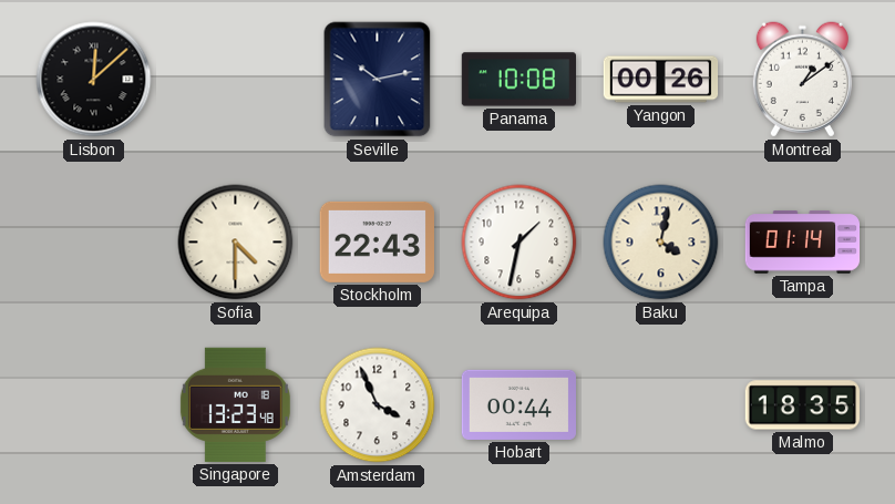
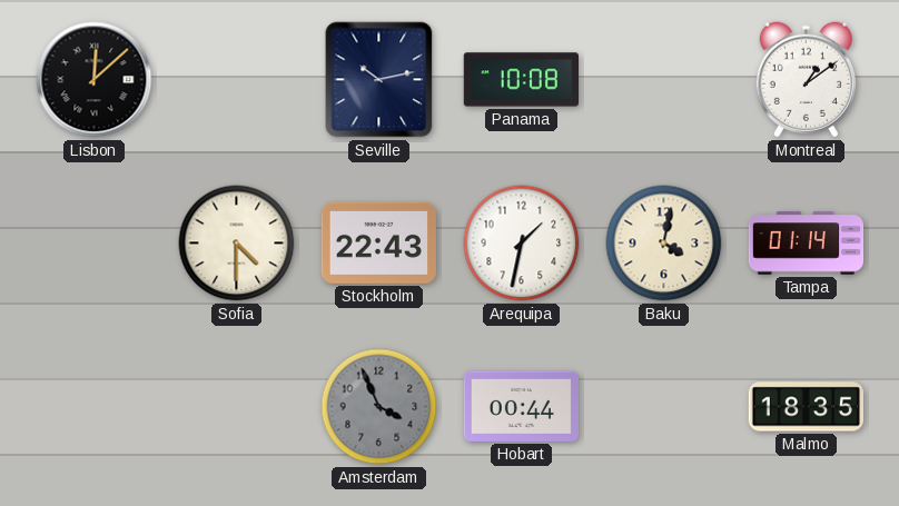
Yangon: 00:26 -> none
Singapore: 13:23 -> none
Amsterdam dial: white -> grey
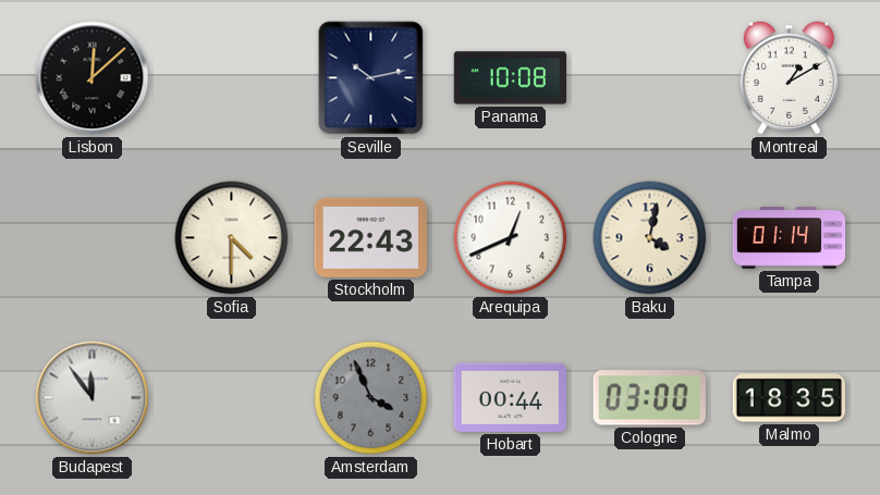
Montreal: 1:09 -> 1:10
Arequipa: 1:32 -> 12:41
Budapest: none -> 11:54
Cologne: none -> 03:00
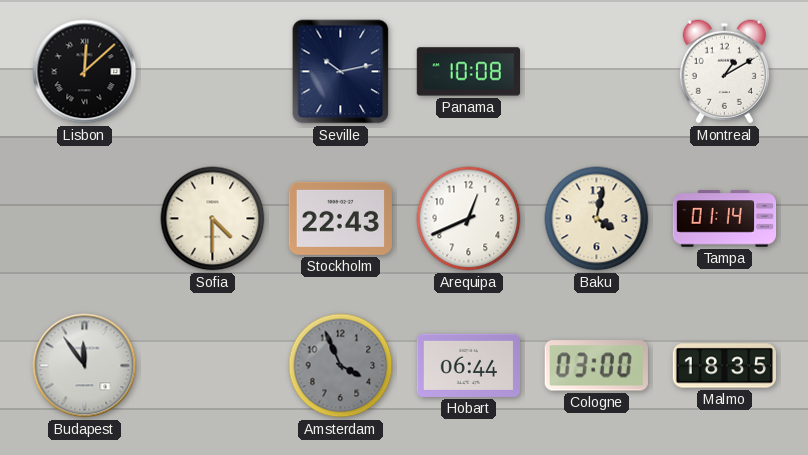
Hobart: 00:44 -> 06:44
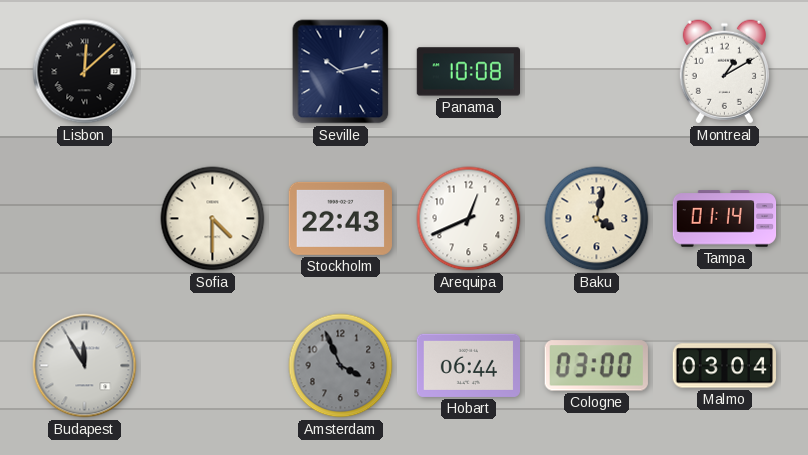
Budapest: 11:54 -> 11:55
Malmo: 18:35 -> 03:04
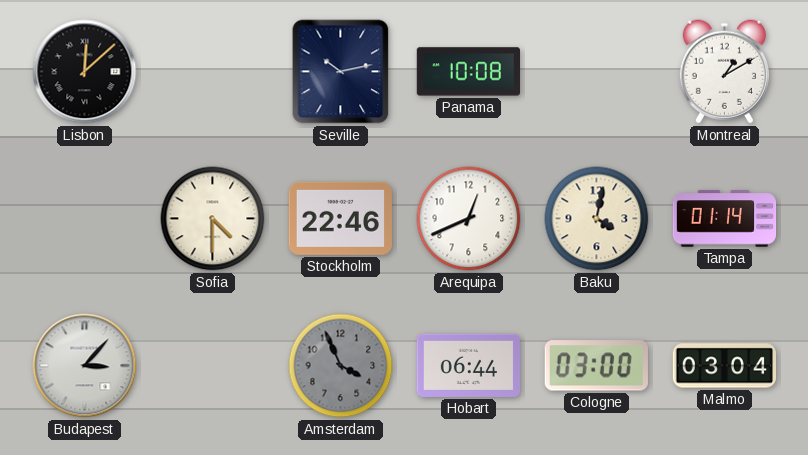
Stockholm: 22:43 -> 22:46
Budapest: 11:55 -> 3:07
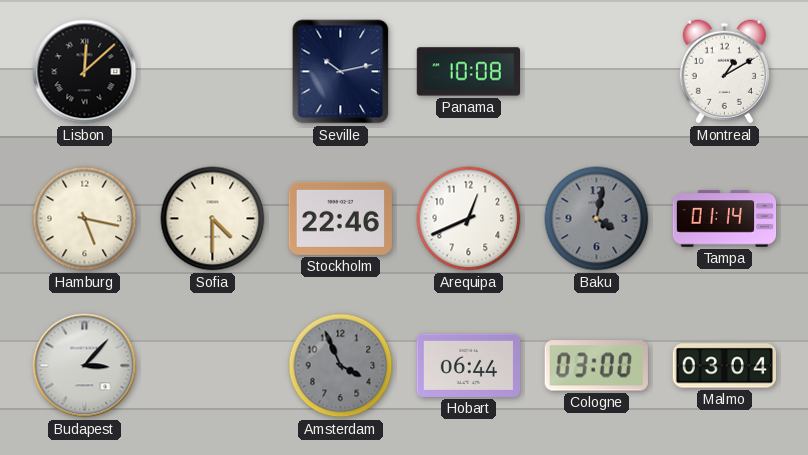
Hamburg: none -> 5:17
Baku dial: cream -> grey
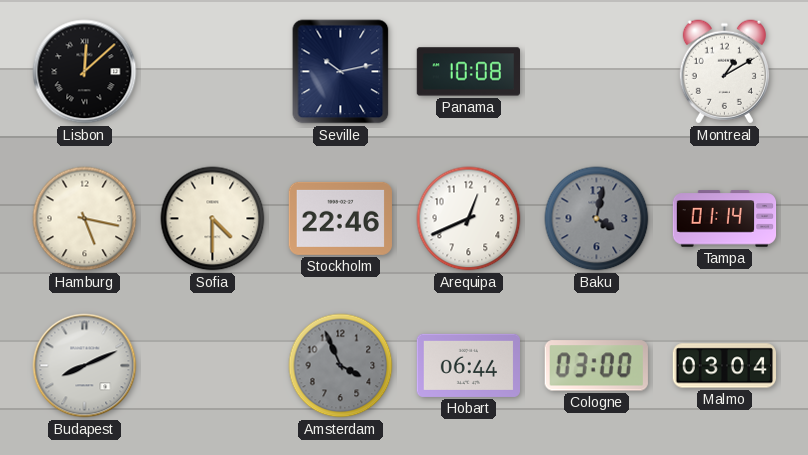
Budapest: 3:07 -> 8:11
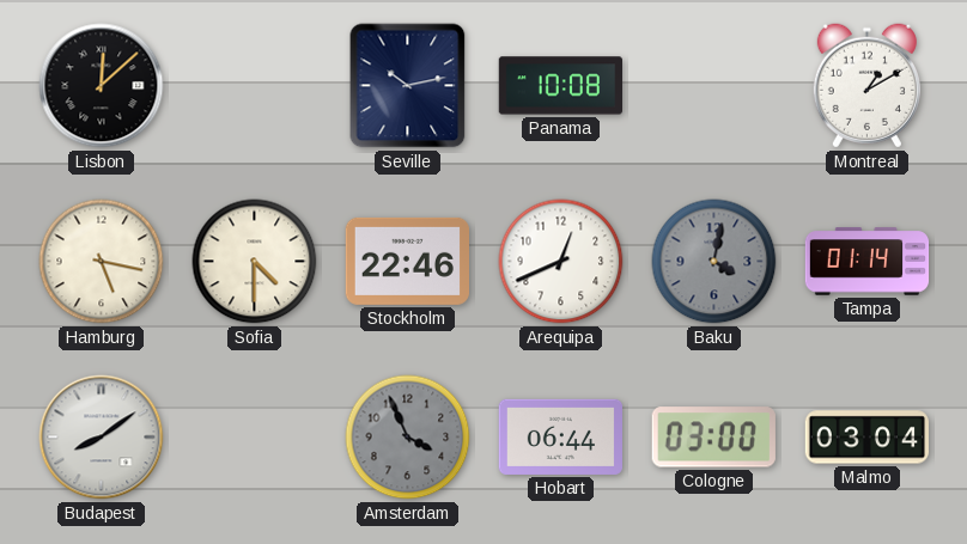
Budapest: 8:11 -> 8:09
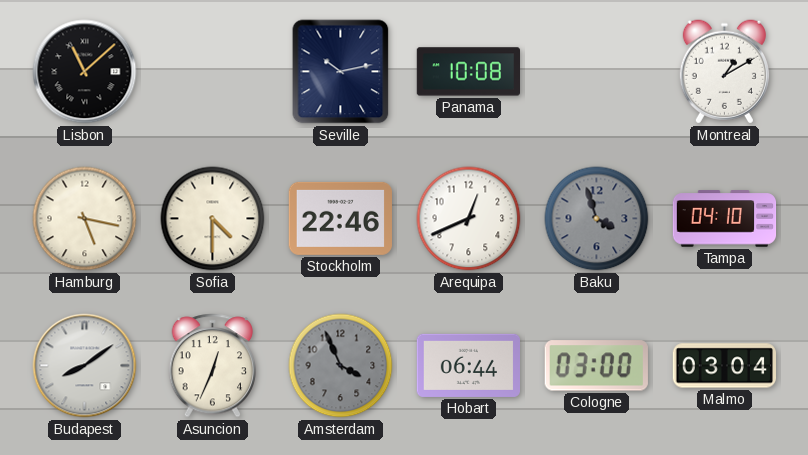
Lisbon: 12:08 -> 11:08
Baku: 4:02 -> 3:57
Tampa: 01:14 -> 04:10
Asuncion: none -> 12:34
